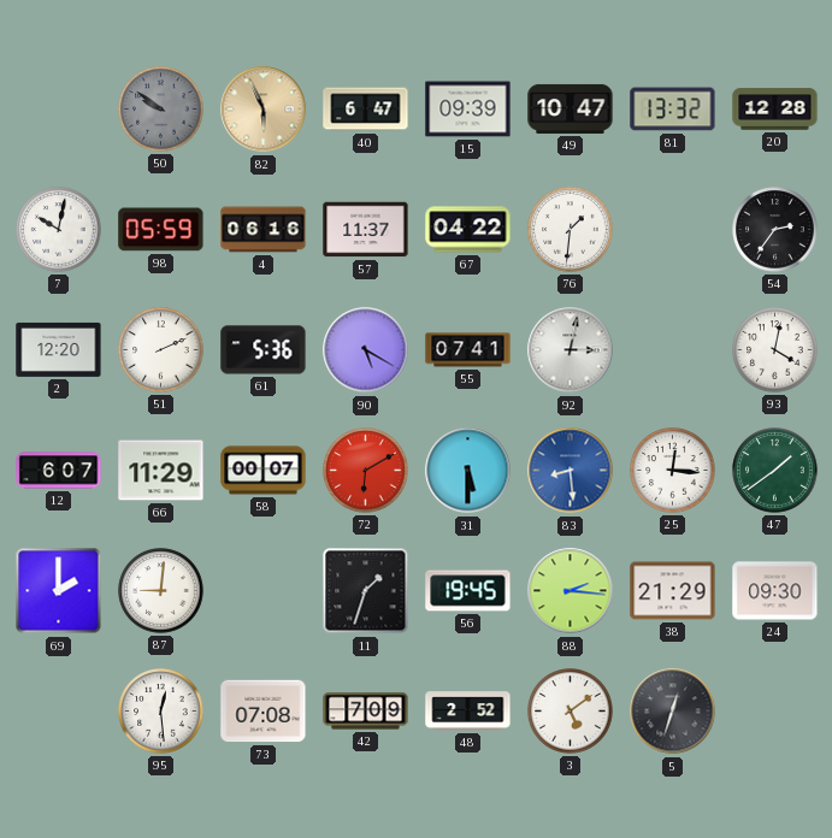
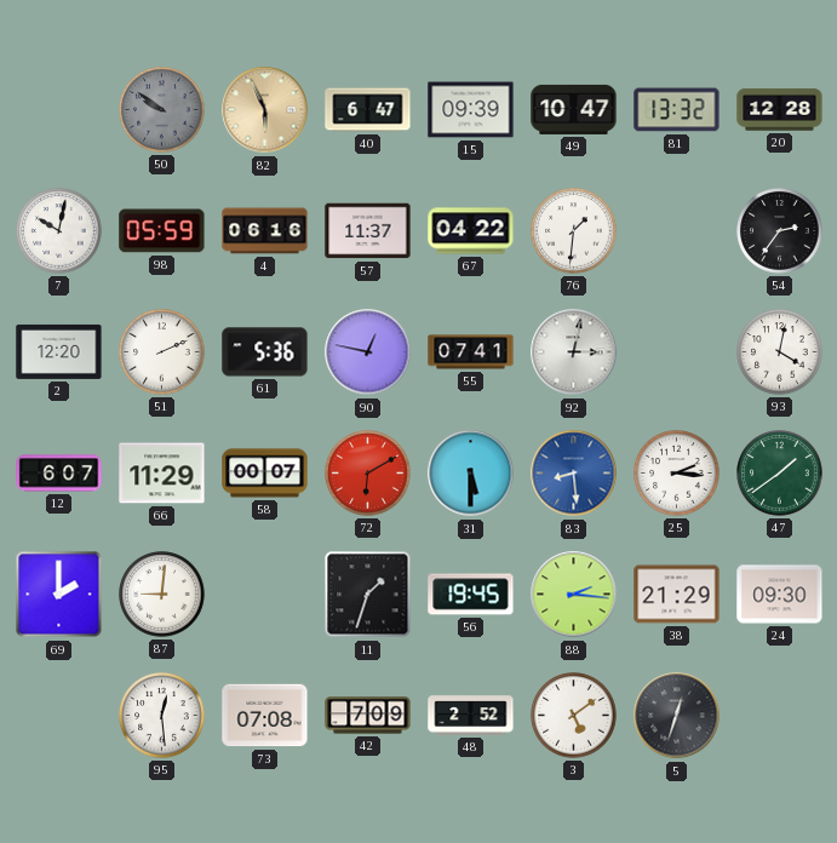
90: 5:20 -> 12:47
25: 12:16 -> 2:16
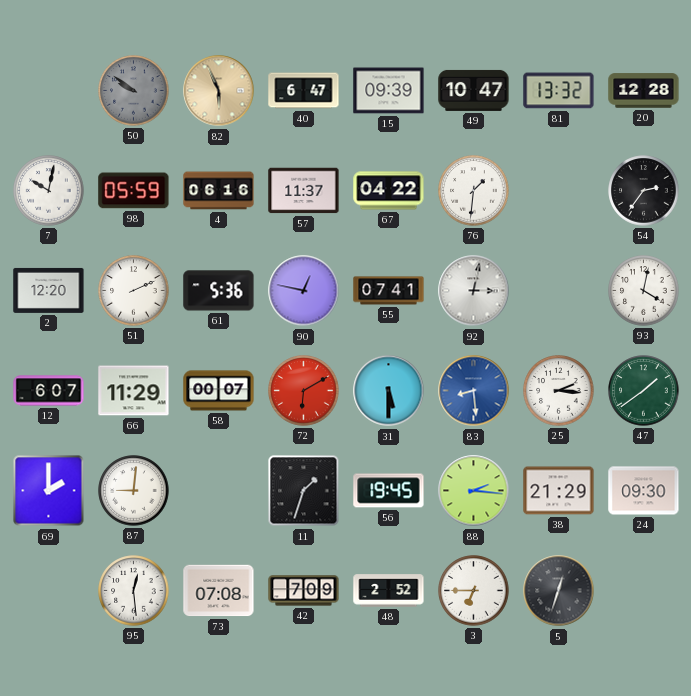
3: 5:09 -> 6:45
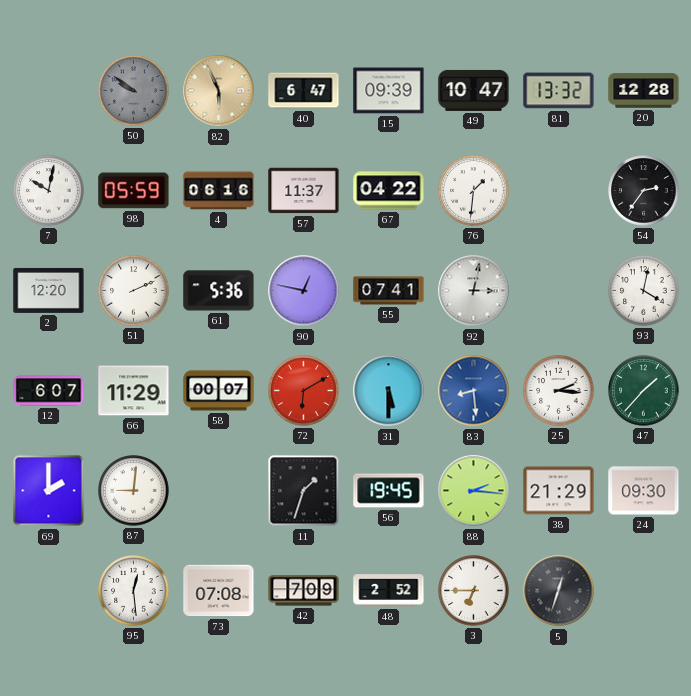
47: 1:39 -> 1:37
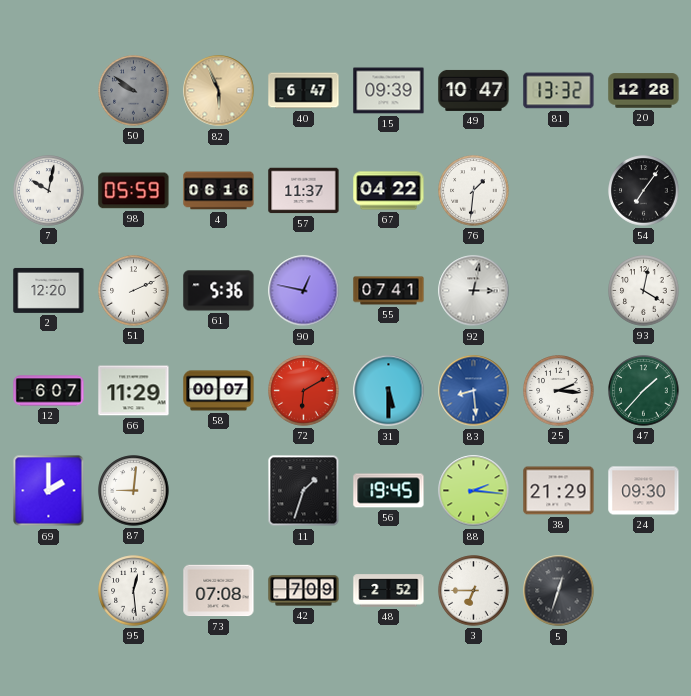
54: 2:36 -> 7:06
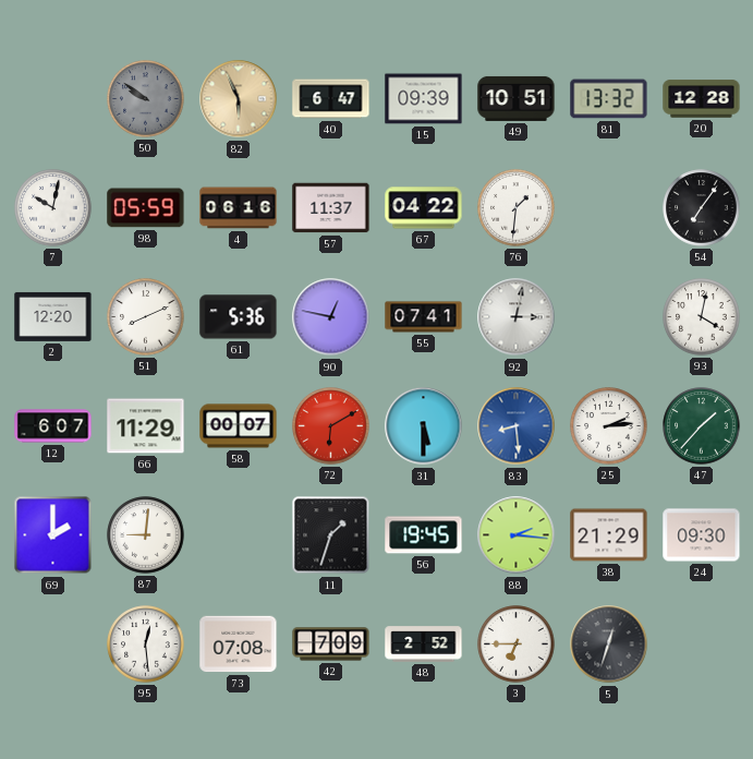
49: 10:47 -> 10:51
51: 2:11 -> 8:11
25: 2:16 -> 2:14
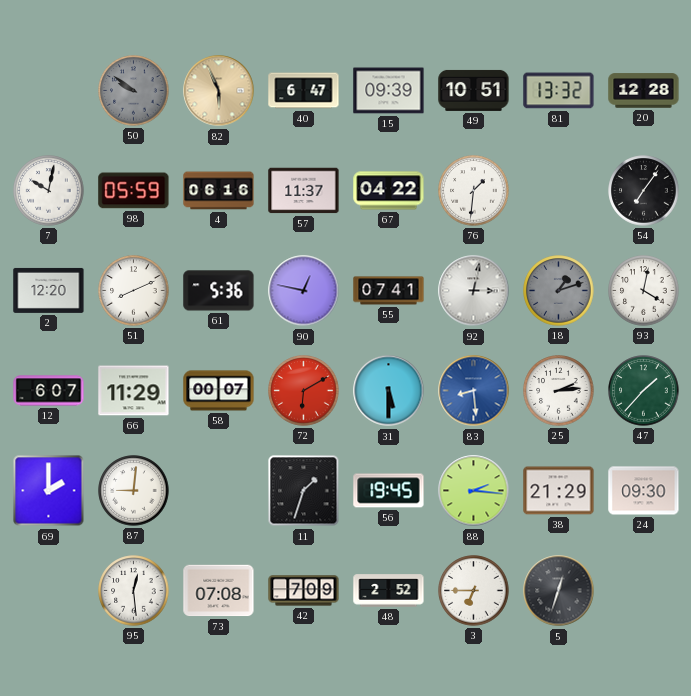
18: none -> 1:12
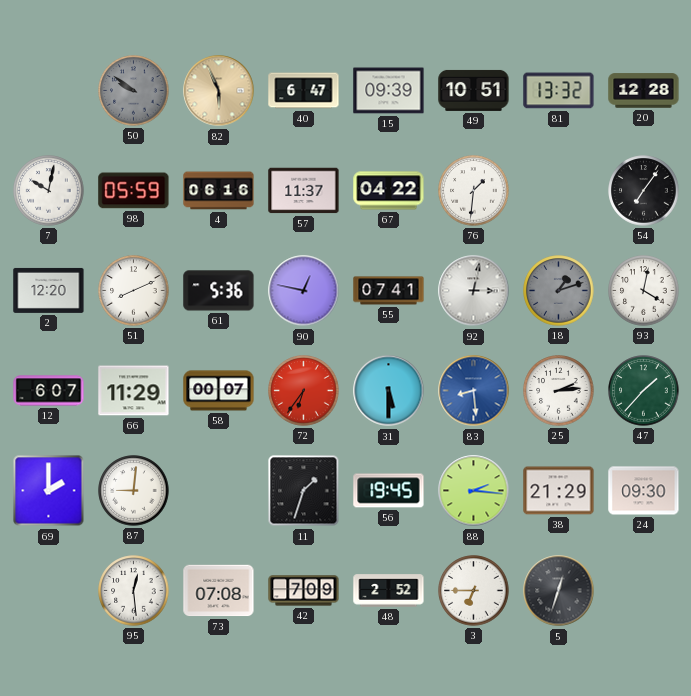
72: 6:10 -> 6:36
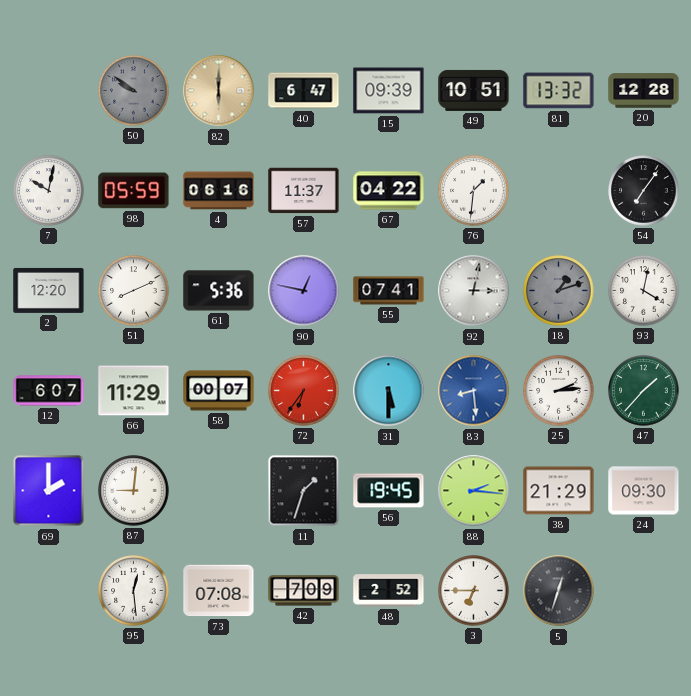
82: 5:56 -> 6:00
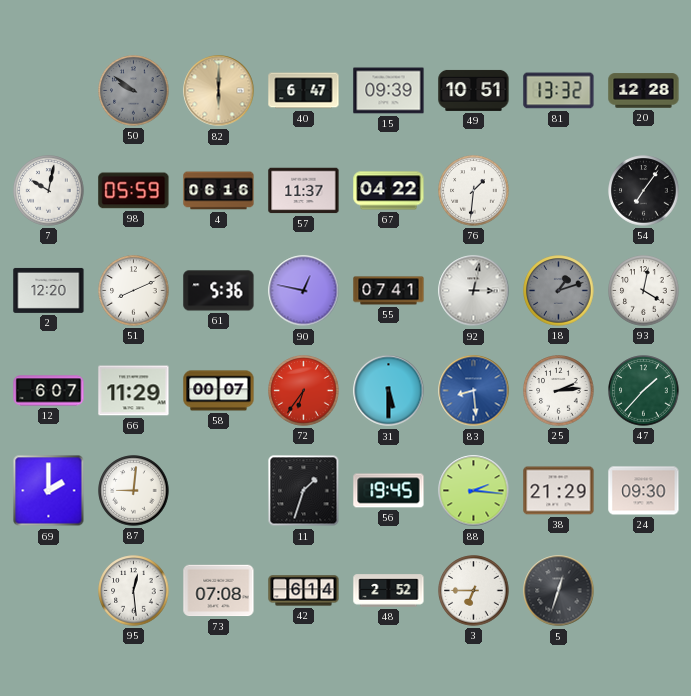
42: 7:09 -> 6:14
